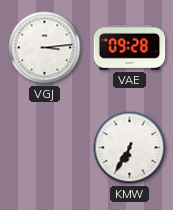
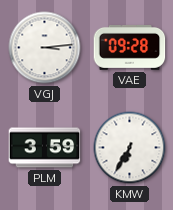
PLM: none -> 3:59
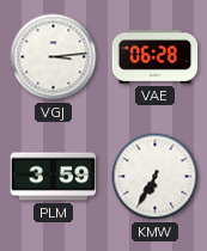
VAE: 09:28 -> 06:28
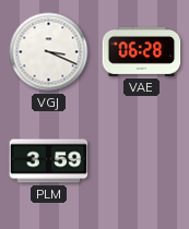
VGJ: 3:14 -> 3:19
KMW: 6:35 -> none
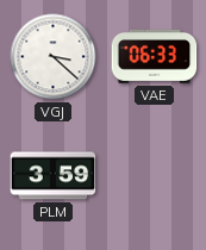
VGJ: 3:19 -> 3:22
VAE: 06:28 -> 06:33
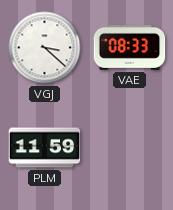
VAE: 06:33 -> 08:33
PLM: 3:59 -> 11:59
